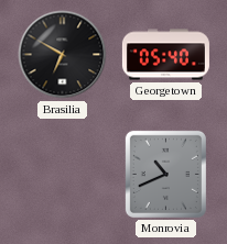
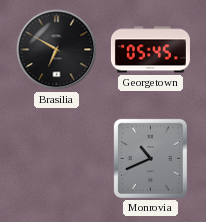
Georgetown: 05:40 -> 05:45
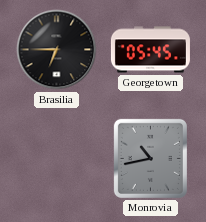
Brasilia: 6:50 -> 6:45
Monrovia: 10:41 -> 10:43
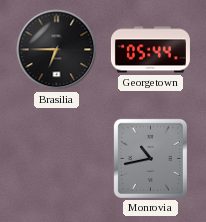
Georgetown: 05:45 -> 05:44
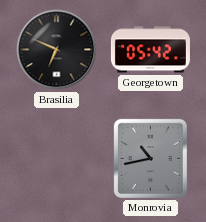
Brasilia: 6:45 -> 6:49
Georgetown: 05:44 -> 05:42
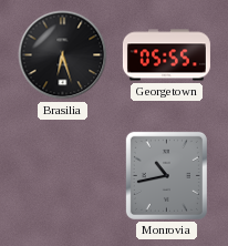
Brasilia: 6:49 -> 6:27
Georgetown: 05:42 -> 05:55
